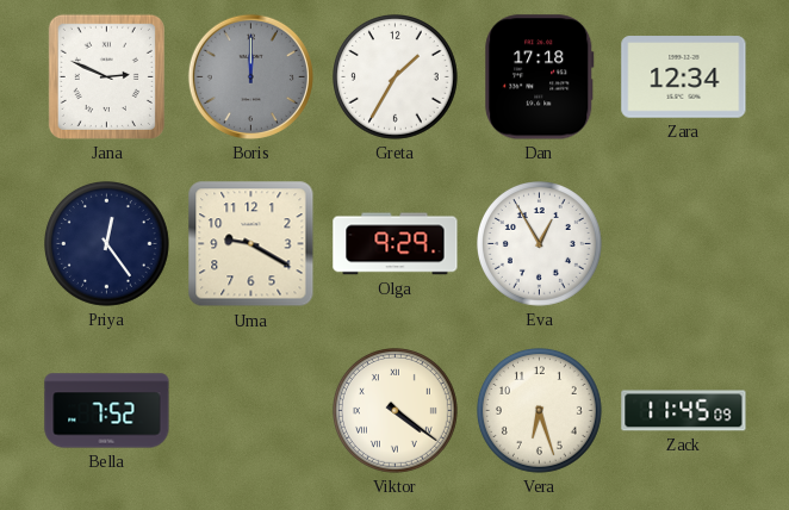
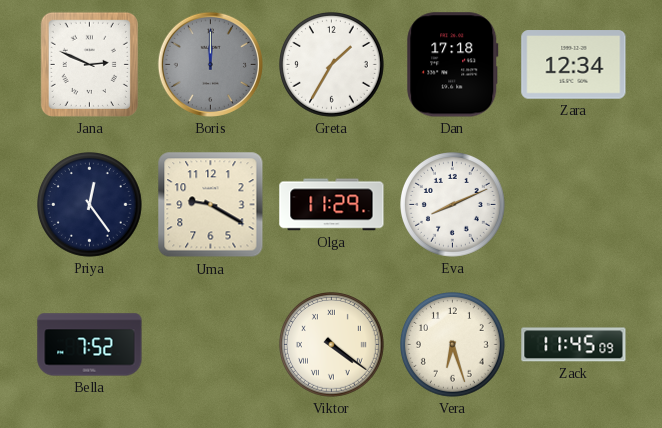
Olga: 9:29 -> 11:29
Eva: 12:55 -> 8:11
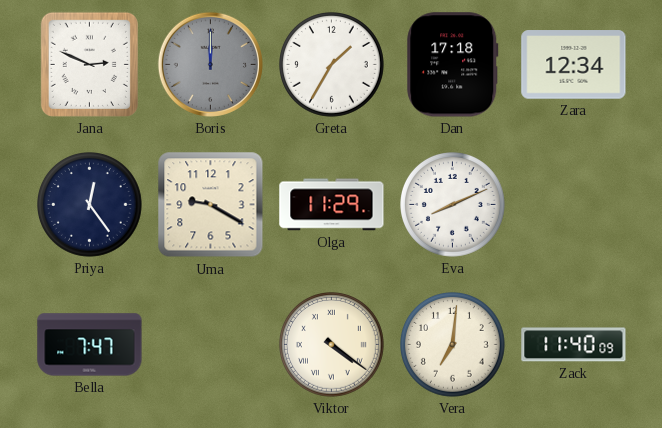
Bella: 7:52 -> 7:47
Vera: 6:27 -> 7:01
Zack: 11:45 -> 11:40
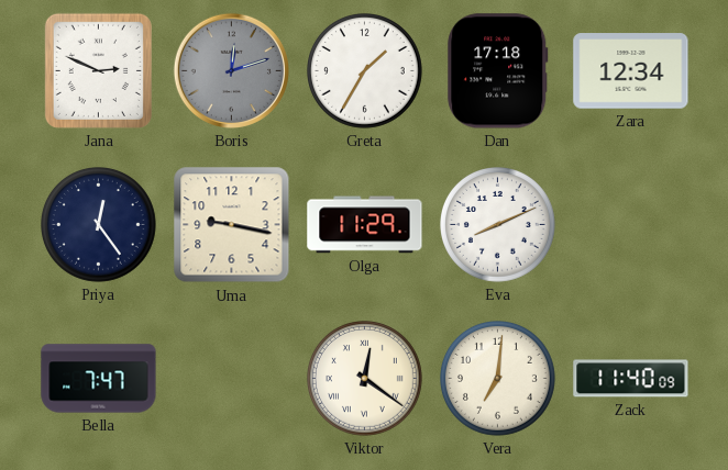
Boris: 12:00 -> 12:12
Uma: 9:20 -> 9:17
Viktor: 4:21 -> 12:21
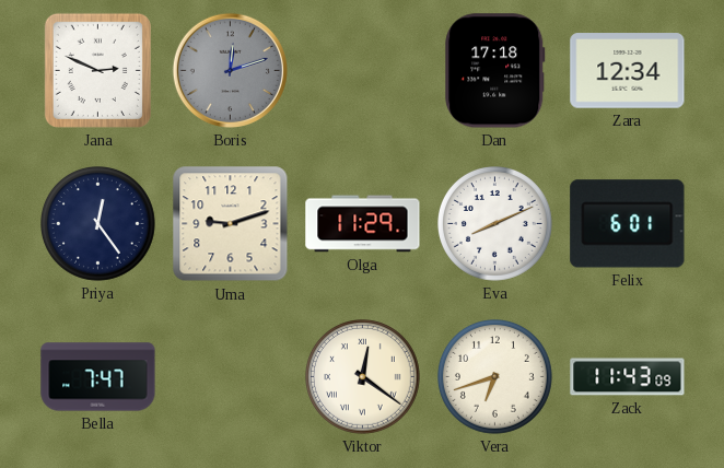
Greta: 1:35 -> none
Uma: 9:17 -> 9:12
Felix: none -> 6:01
Vera: 7:01 -> 6:42
Zack: 11:40 -> 11:43
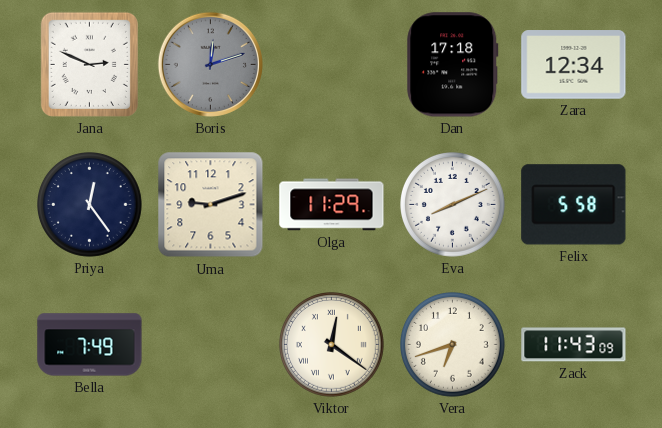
Felix: 6:01 -> 5:58
Bella: 7:47 -> 7:49
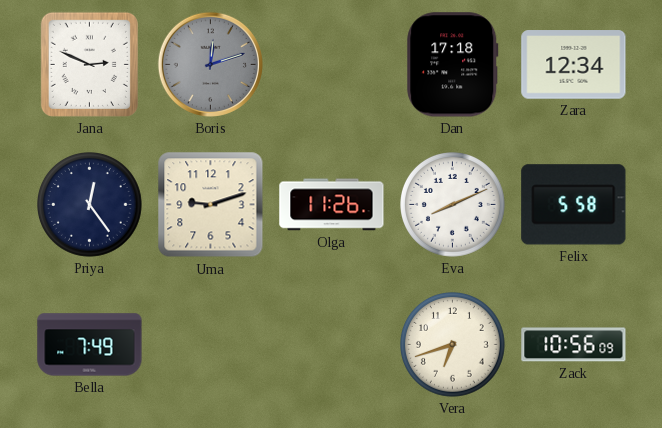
Olga: 11:29 -> 11:26
Viktor: 12:21 -> none
Zack: 11:43 -> 10:56
